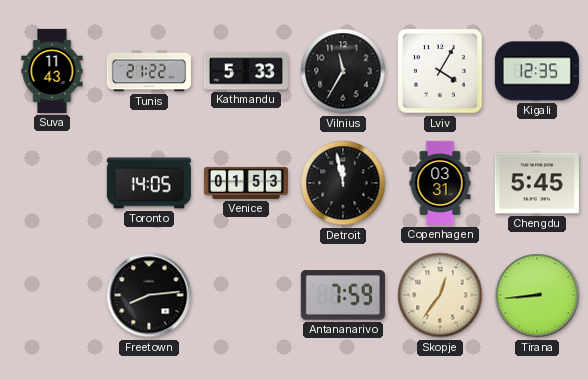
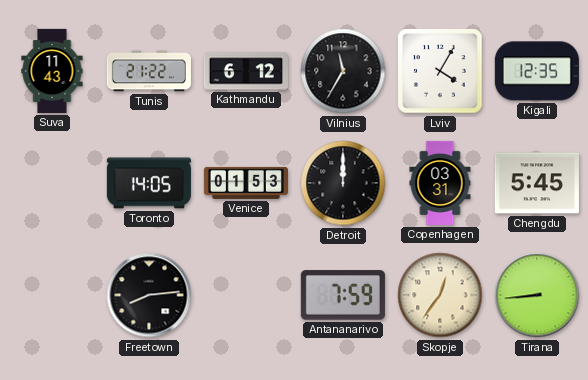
Kathmandu: 5:33 -> 6:12
Detroit: 11:58 -> 12:00
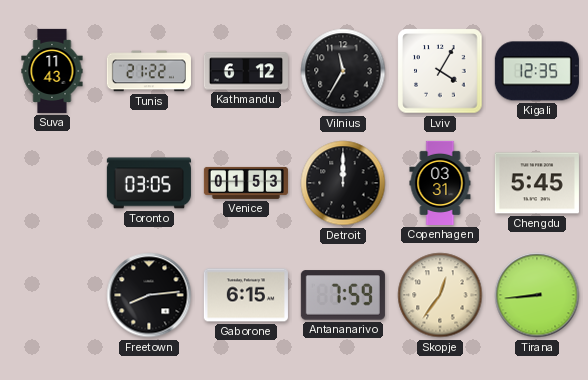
Toronto: 14:05 -> 03:05
Gaborone: none -> 6:15
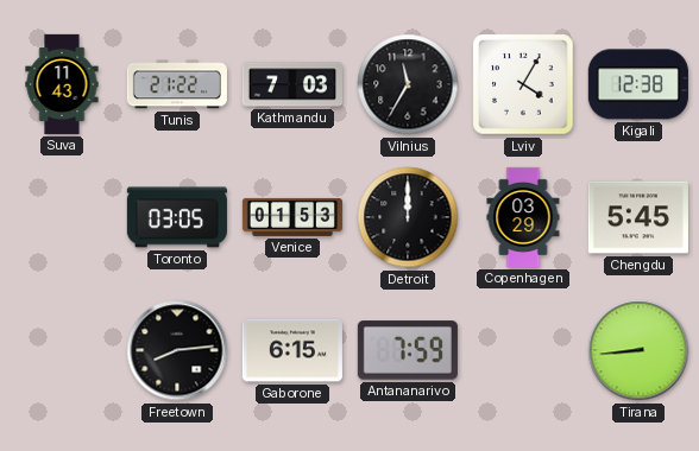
Kathmandu: 6:12 -> 7:03
Kigali: 12:35 -> 12:38
Copenhagen: 03:31 -> 03:29
Skopje: 12:36 -> none
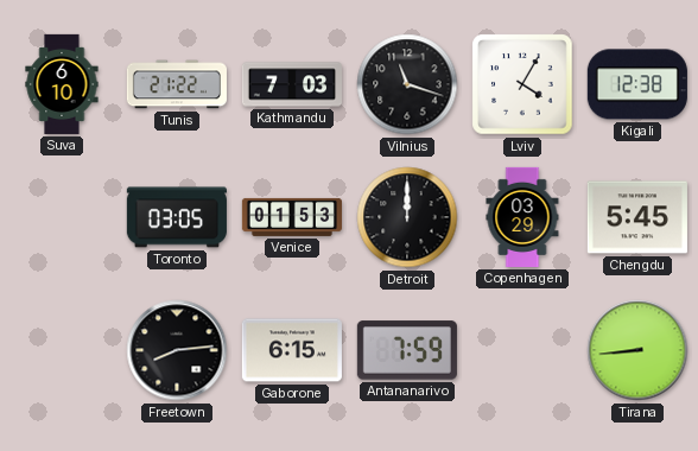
Suva: 11:43 -> 6:10
Vilnius: 11:35 -> 11:18
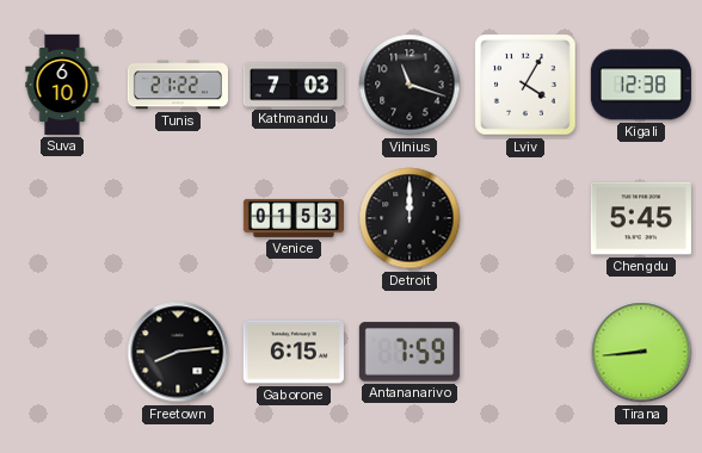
Toronto: 03:05 -> none
Copenhagen: 03:29 -> none
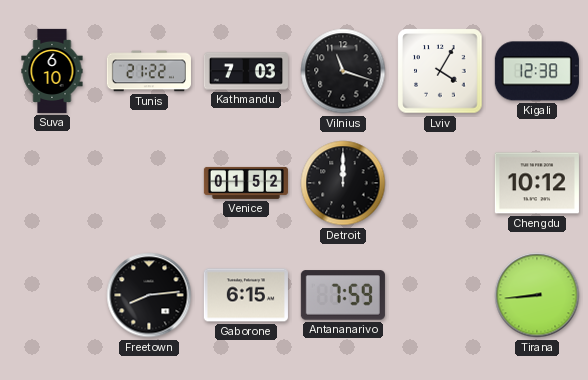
Venice: 01:53 -> 01:52
Chengdu: 5:45 -> 10:12
